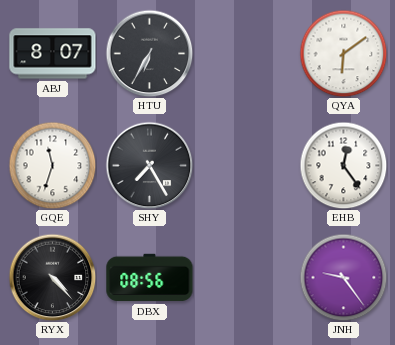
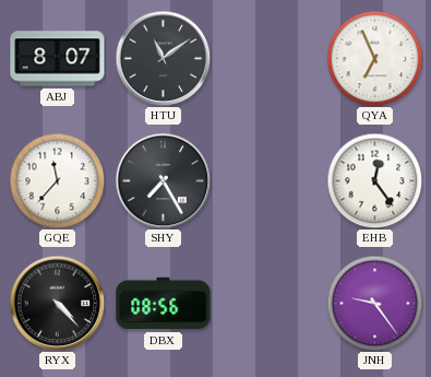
HTU: 6:35 -> 11:09
QYA: 6:09 -> 6:56
GQE: 11:33 -> 11:37
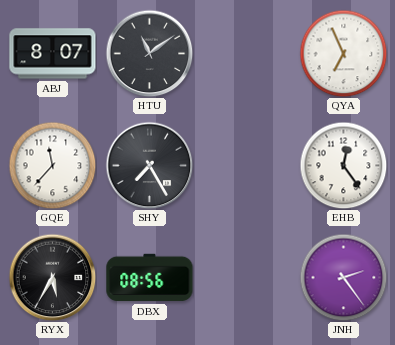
RYX: 4:23 -> 5:35
JNH: 9:24 -> 2:24
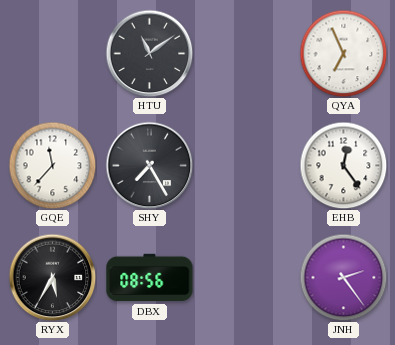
ABJ: 8:07 -> none
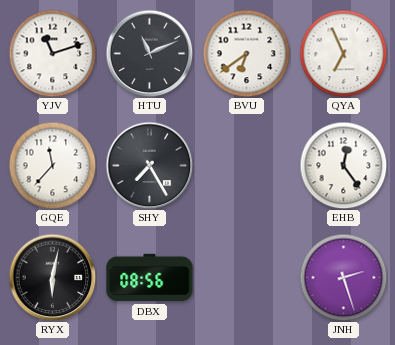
YJV: none -> 11:12
HTU: 11:09 -> 11:11
BVU: none -> 6:39
RYX: 5:35 -> 6:02
JNH: 2:24 -> 2:27
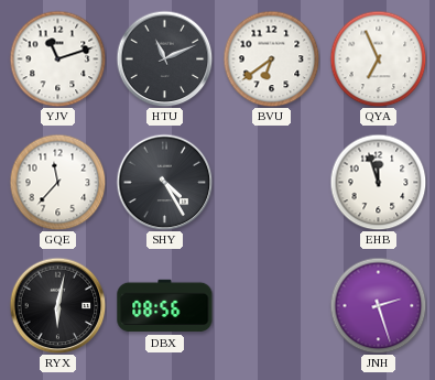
SHY: 7:25 -> 4:25
EHB: 12:24 -> 11:57
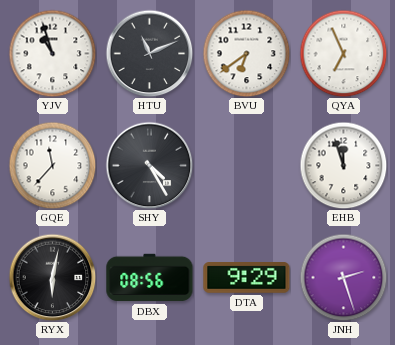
YJV: 11:12 -> 10:57
DTA: none -> 9:29
